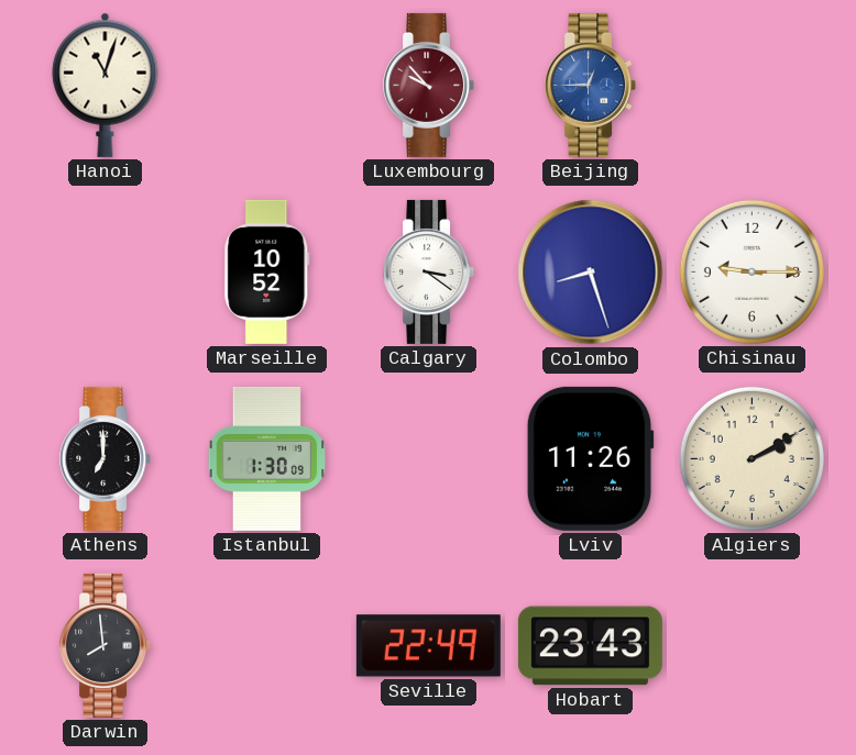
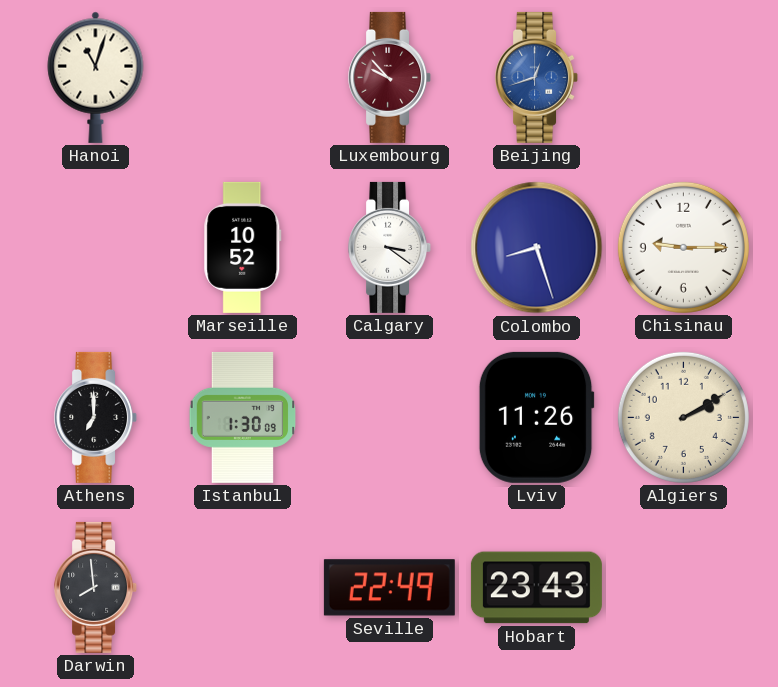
Beijing: 12:45 -> 12:42
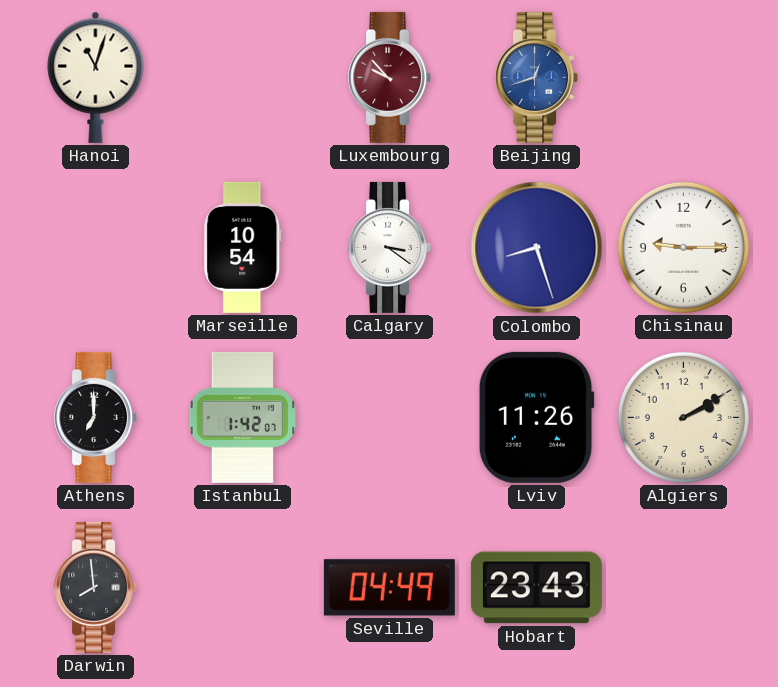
Marseille: 10:52 -> 10:54
Istanbul: 1:30 -> 1:42
Seville: 22:49 -> 04:49
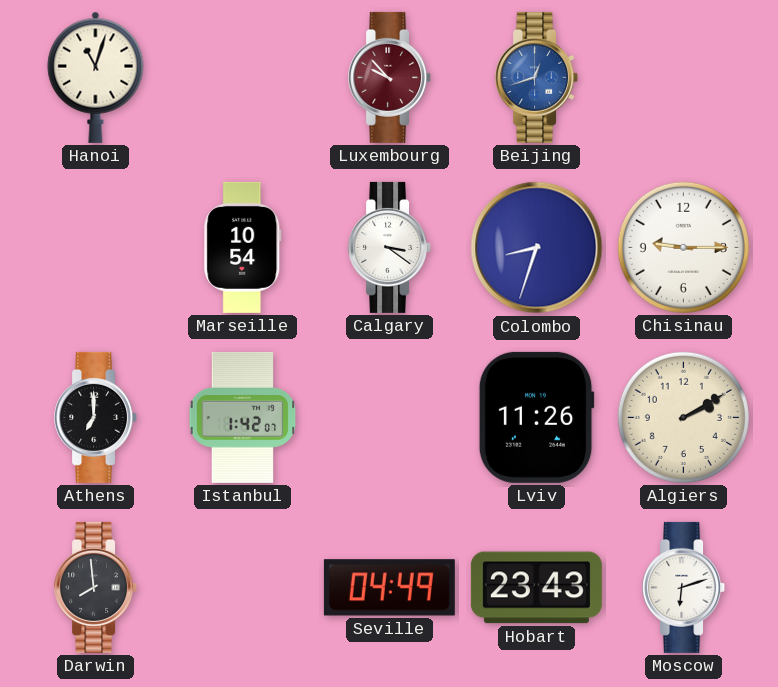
Colombo: 8:27 -> 8:33
Moscow: none -> 6:12
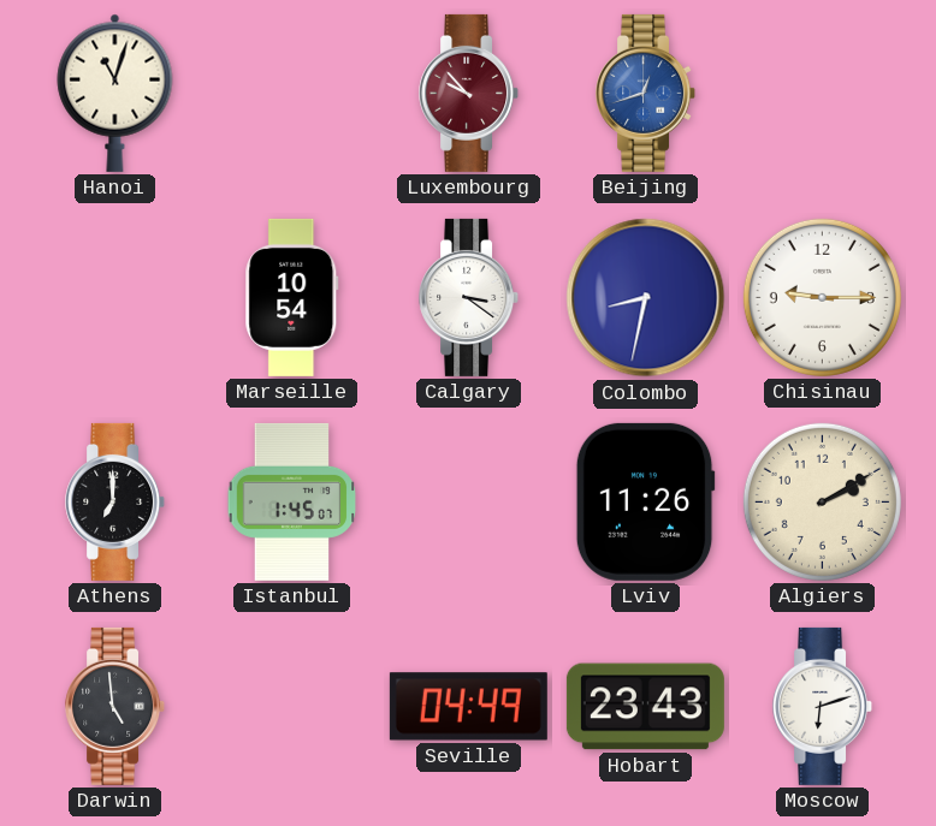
Colombo: 8:33 -> 8:32
Istanbul: 1:42 -> 1:45
Darwin: 7:59 -> 4:59
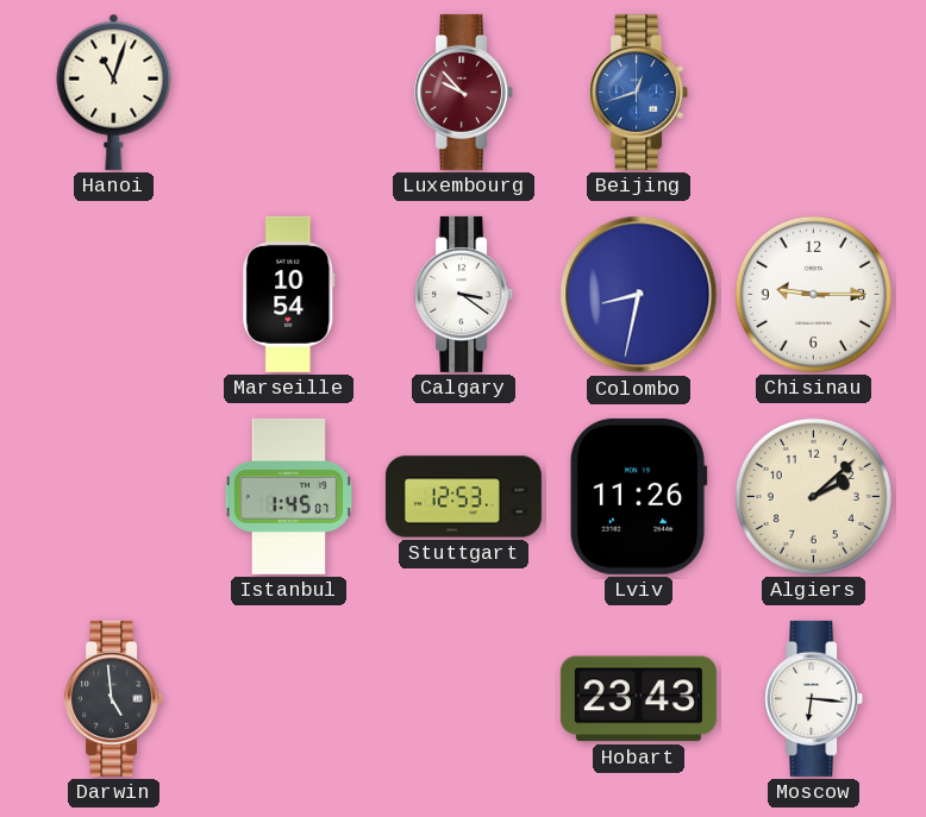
Athens: 7:00 -> none
Stuttgart: none -> 12:53
Algiers: 2:10 -> 2:08
Seville: 04:49 -> none
Moscow: 6:12 -> 6:16
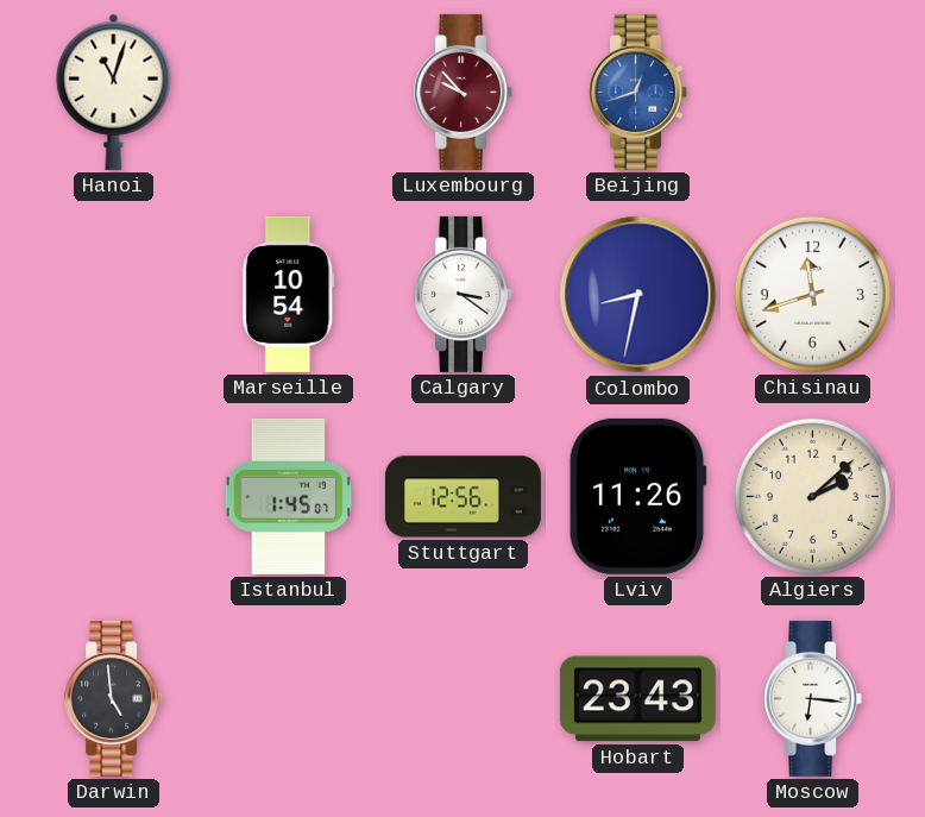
Chisinau: 9:15 -> 11:42
Stuttgart: 12:53 -> 12:56
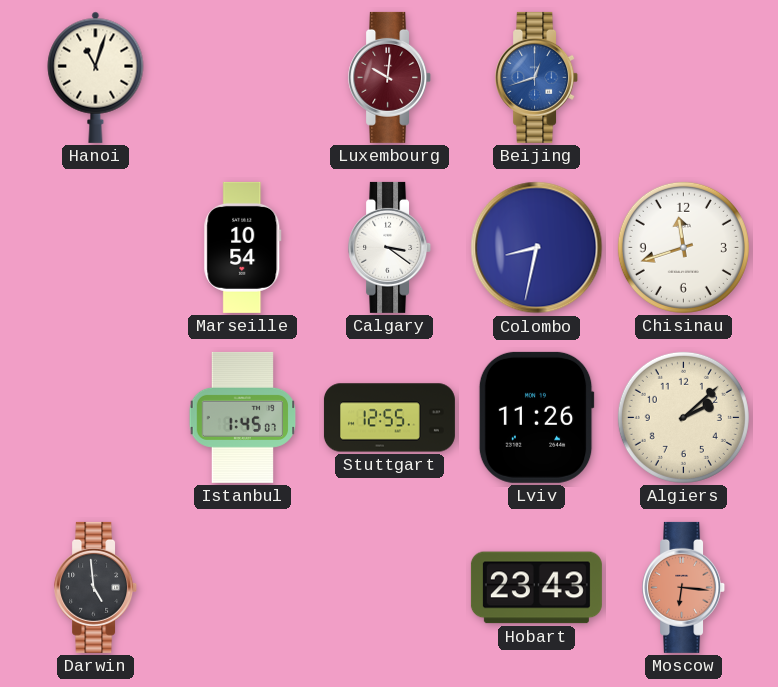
Luxembourg: 9:53 -> 10:01
Stuttgart: 12:56 -> 12:55
Moscow dial: white -> salmon
